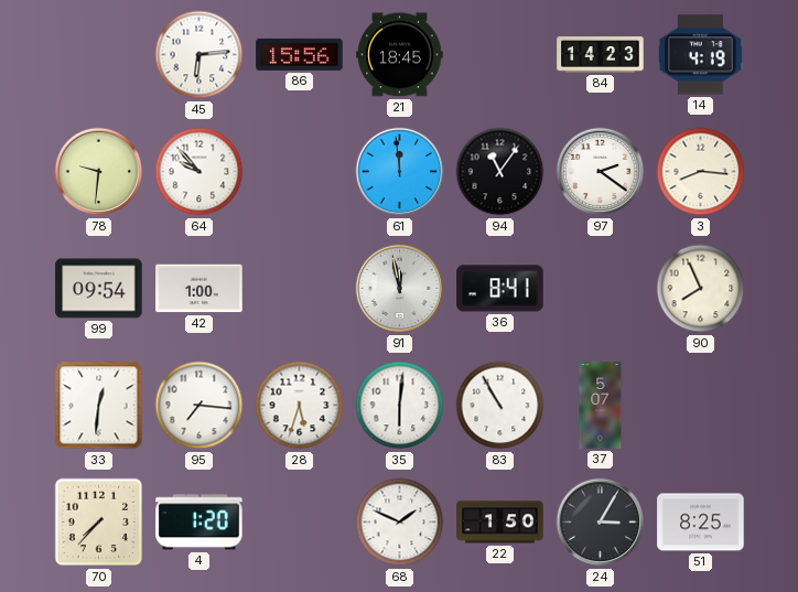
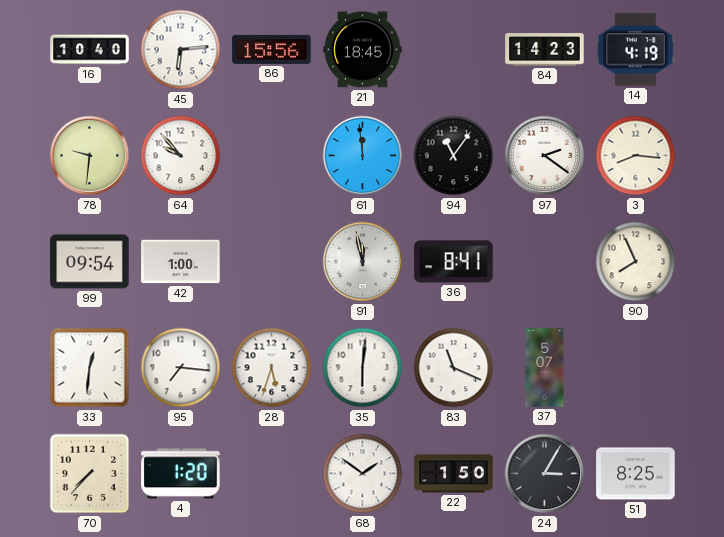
16: none -> 10:40
83: 10:55 -> 11:19
68: 1:49 -> 1:51
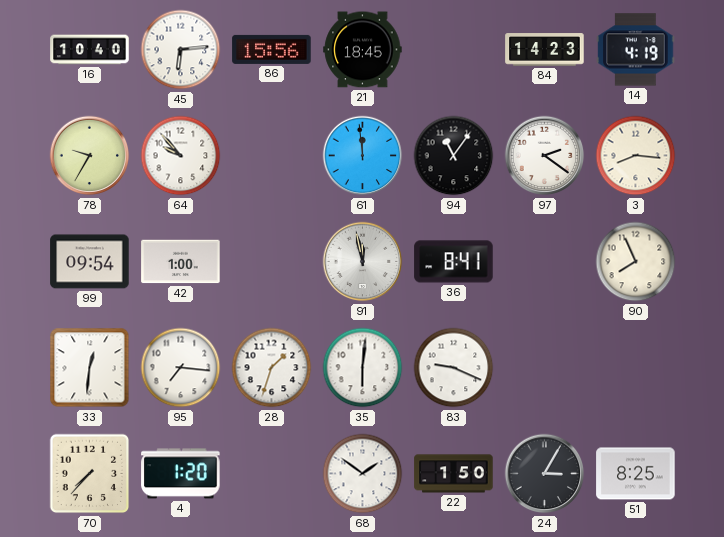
78: 9:31 -> 9:35
28: 5:33 -> 1:33
83: 11:19 -> 9:19
37: 5:07 -> none
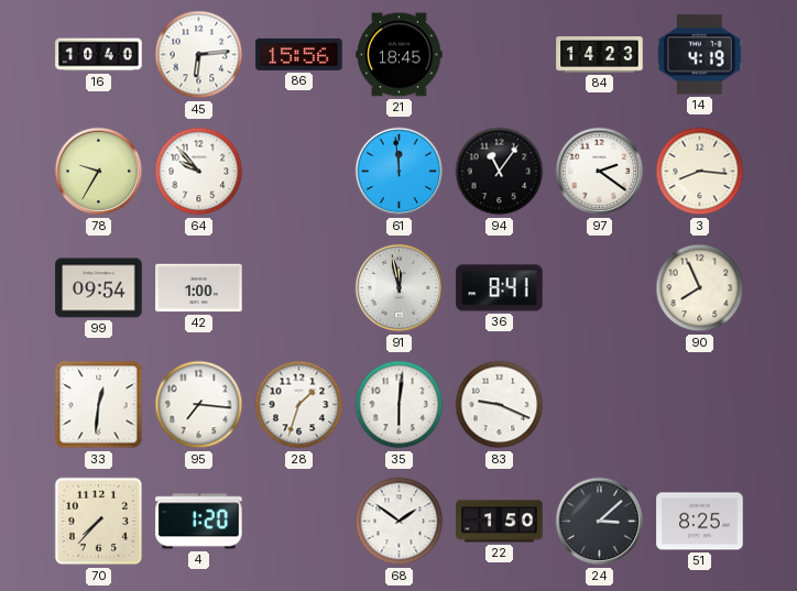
24: 3:05 -> 3:08
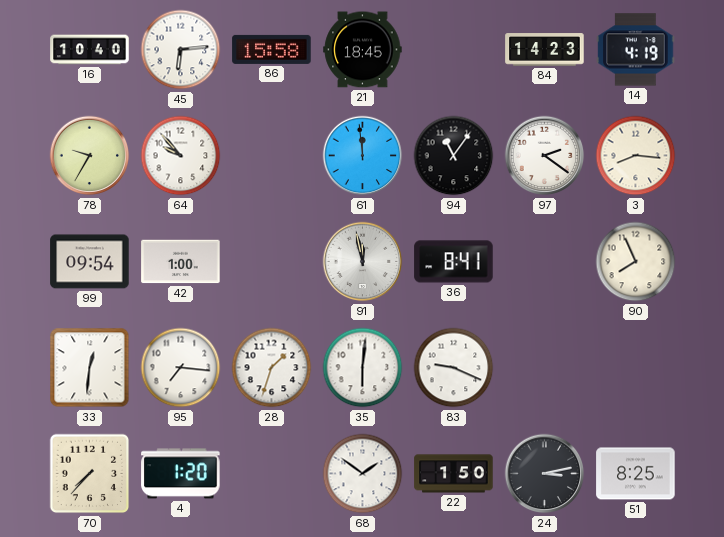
86: 15:56 -> 15:58
24: 3:08 -> 3:13
